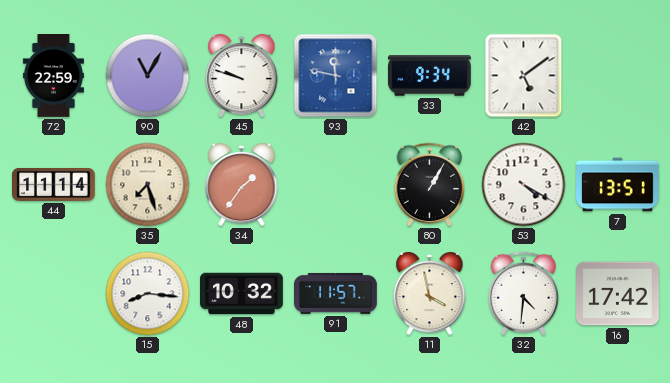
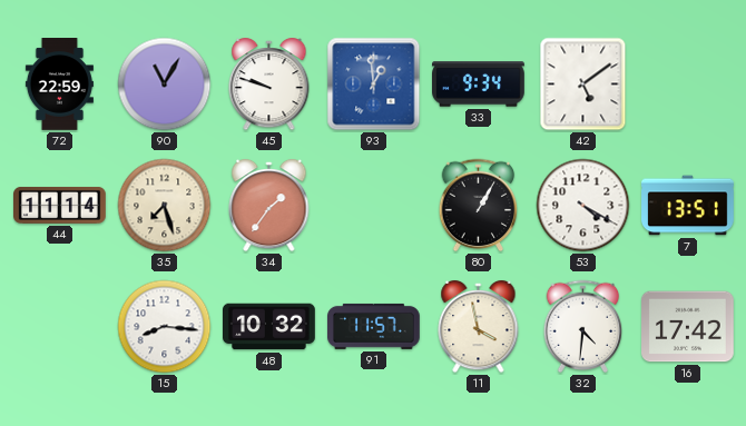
93: 11:47 -> 12:59
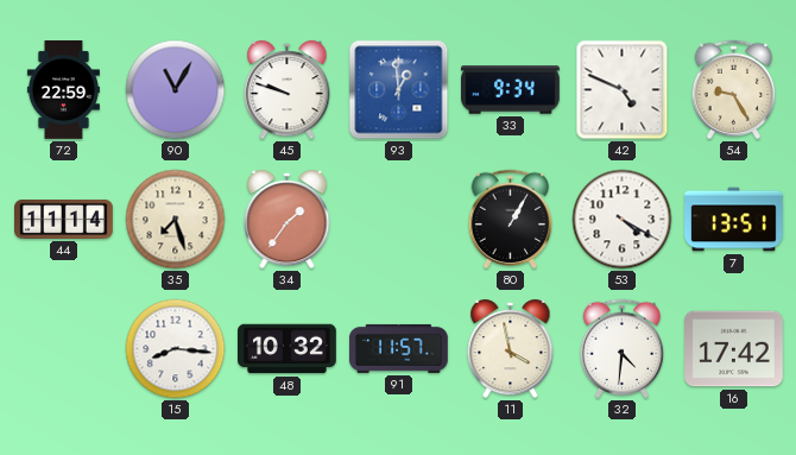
42: 5:09 -> 4:49
54: none -> 9:25
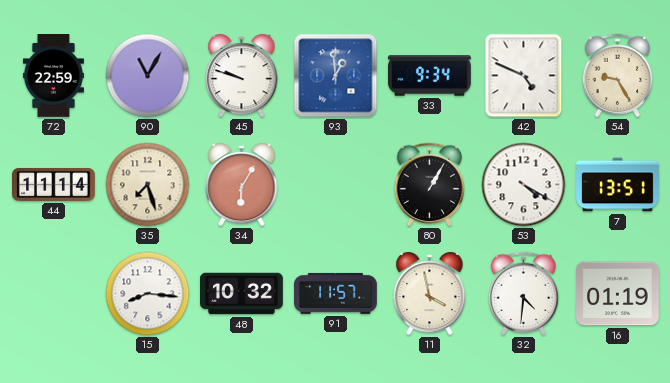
34: 1:36 -> 6:05
16: 17:42 -> 01:19
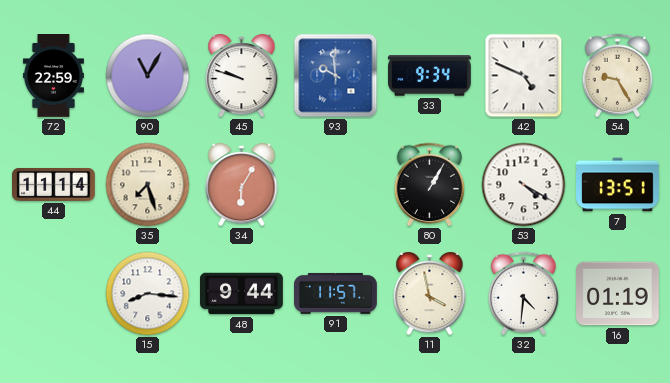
93: 12:59 -> 9:59
48: 10:32 -> 9:44
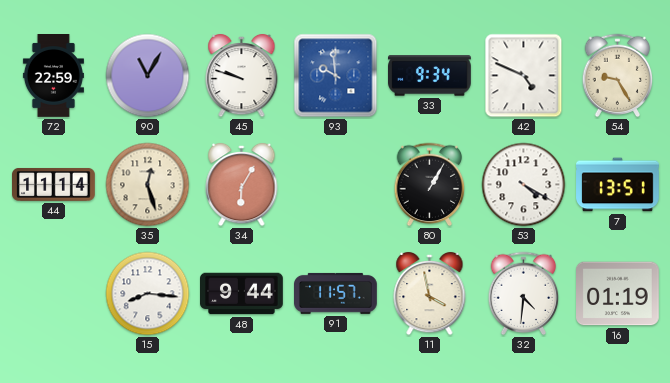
35: 7:27 -> 12:27
